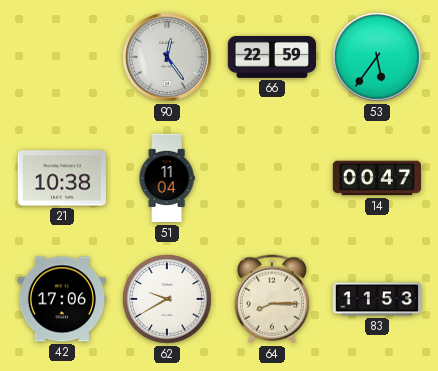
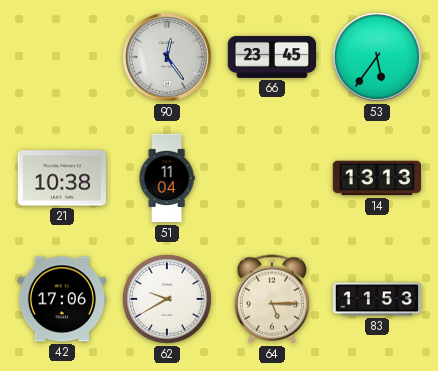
66: 22:59 -> 23:45
14: 00:47 -> 13:13
64: 8:15 -> 5:15
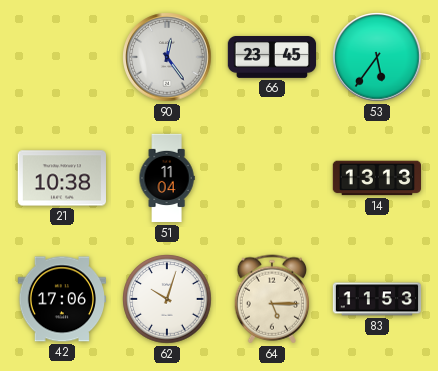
62: 9:40 -> 10:03
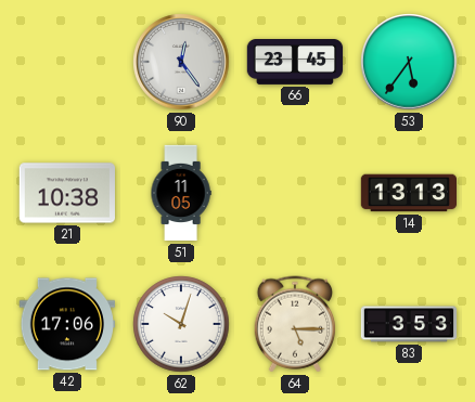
51: 11:04 -> 11:05
83: 11:53 -> 3:53
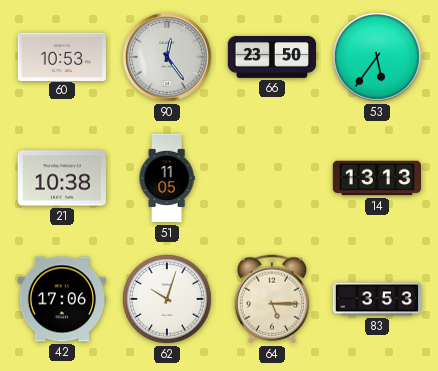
60: none -> 10:53
66: 23:45 -> 23:50
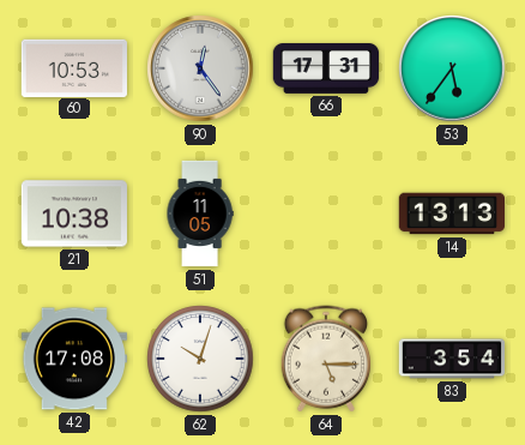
66: 23:50 -> 17:31
42: 17:06 -> 17:08
83: 3:53 -> 3:54
